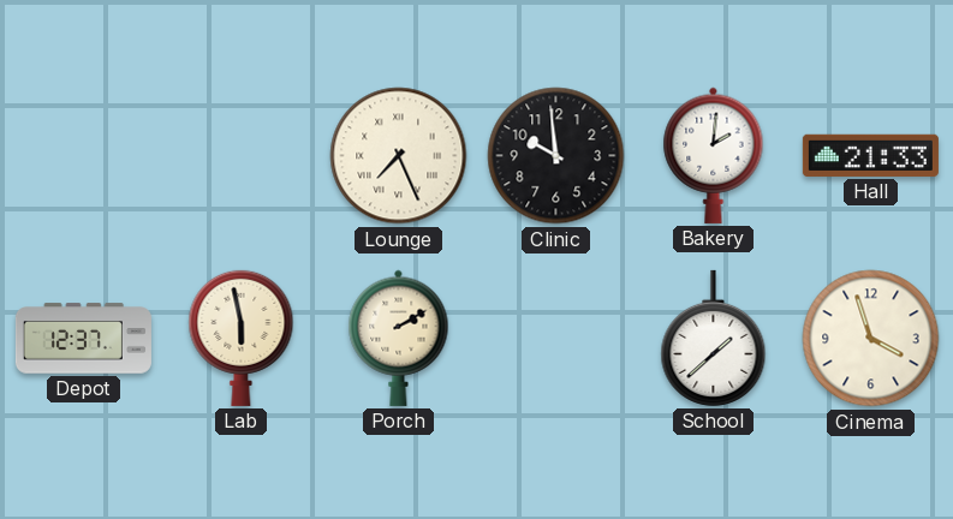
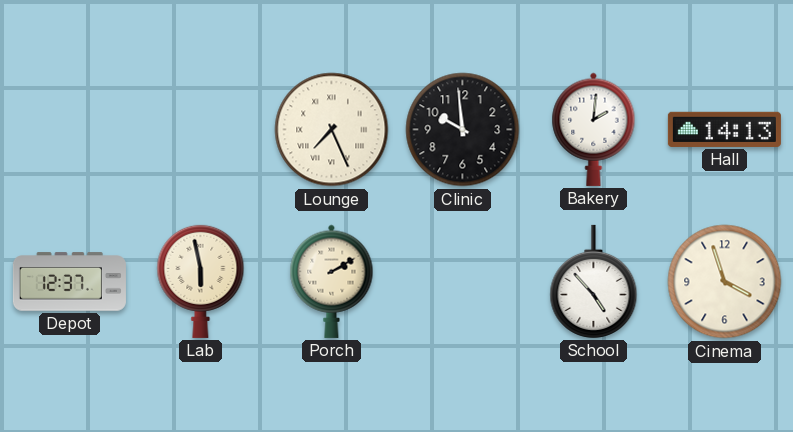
Hall: 21:33 -> 14:13
School: 1:38 -> 4:53
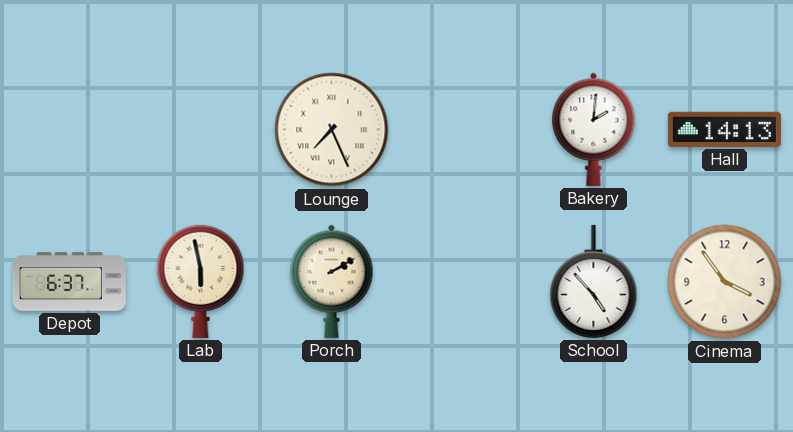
Clinic: 9:59 -> none
Depot: 12:37 -> 6:37
Cinema: 3:57 -> 3:54
